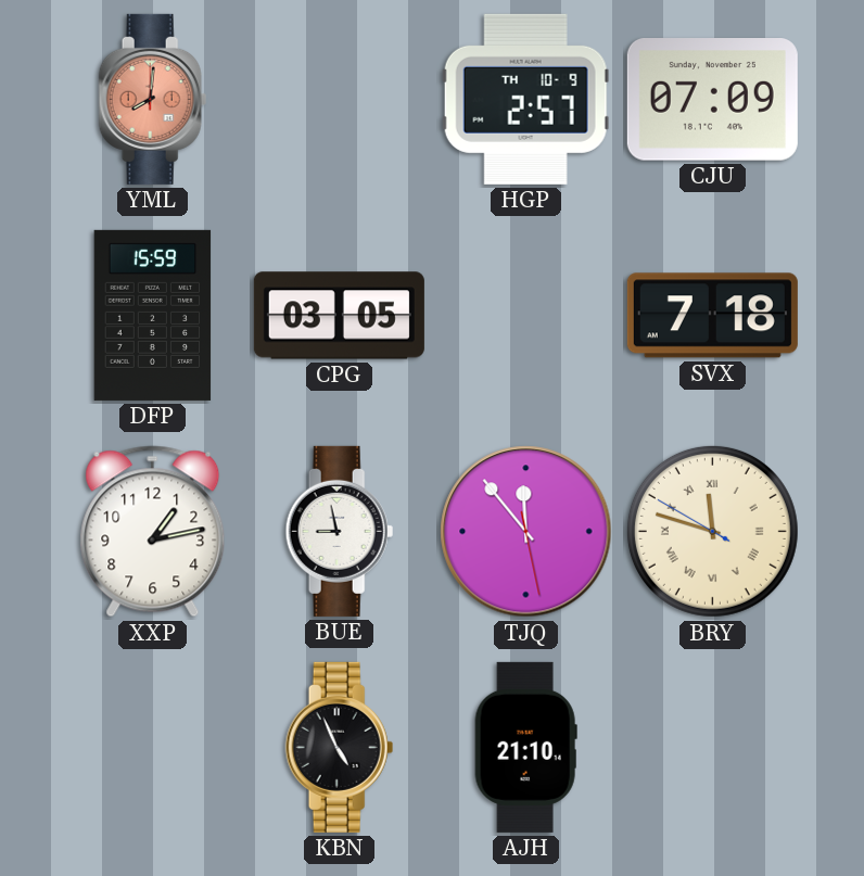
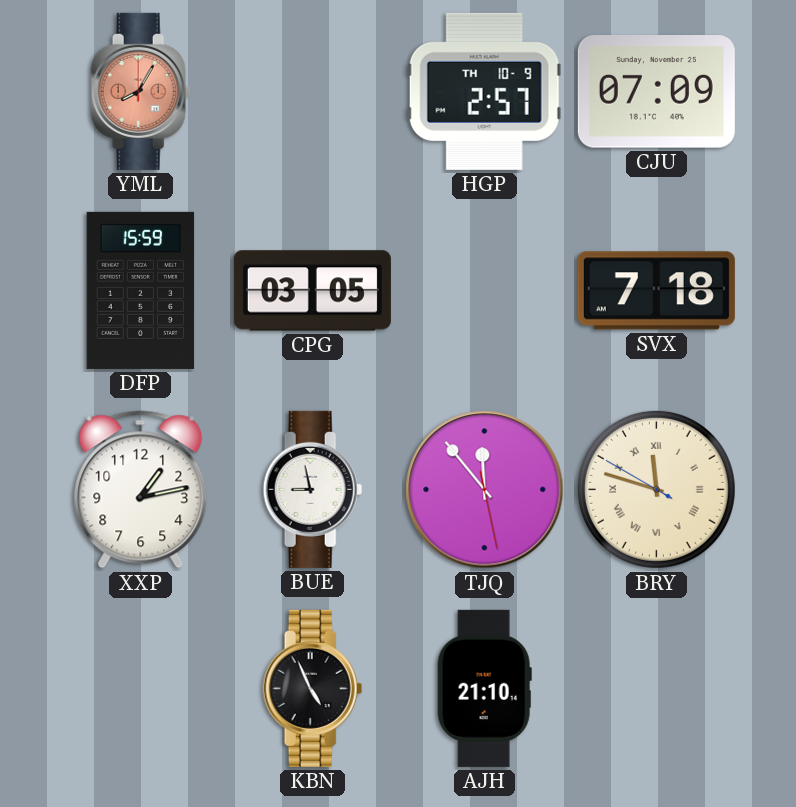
YML: 8:01 -> 8:05
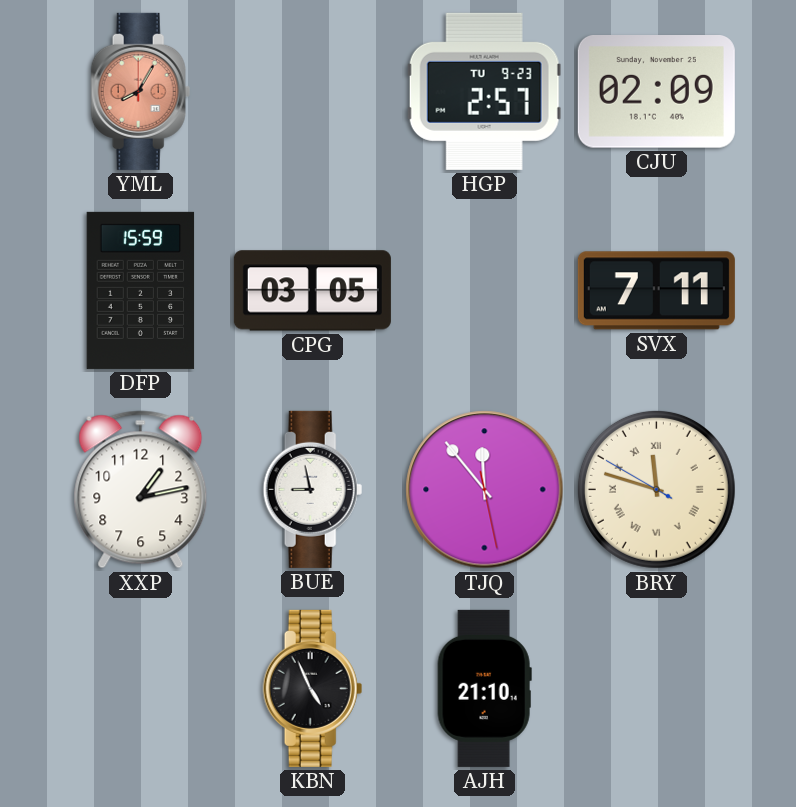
HGP date: TH 10-9 -> TU 9-23
CJU: 07:09 -> 02:09
SVX: 7:18 -> 7:11
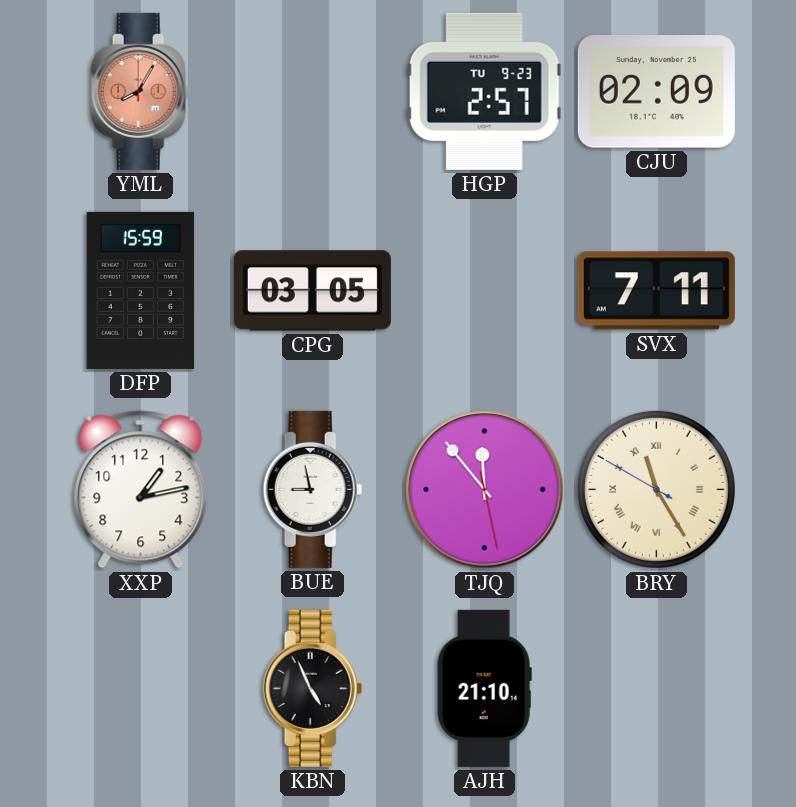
BRY: 11:47 -> 11:24
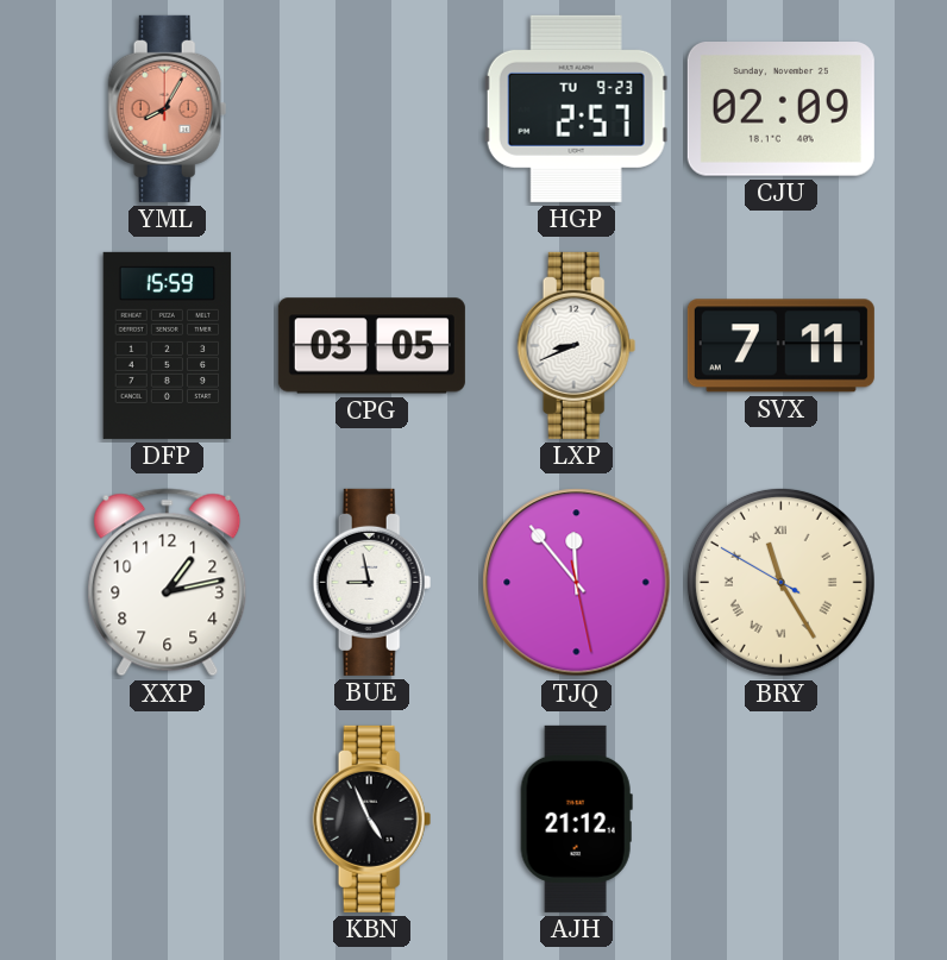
LXP: none -> 8:41
AJH: 21:10 -> 21:12
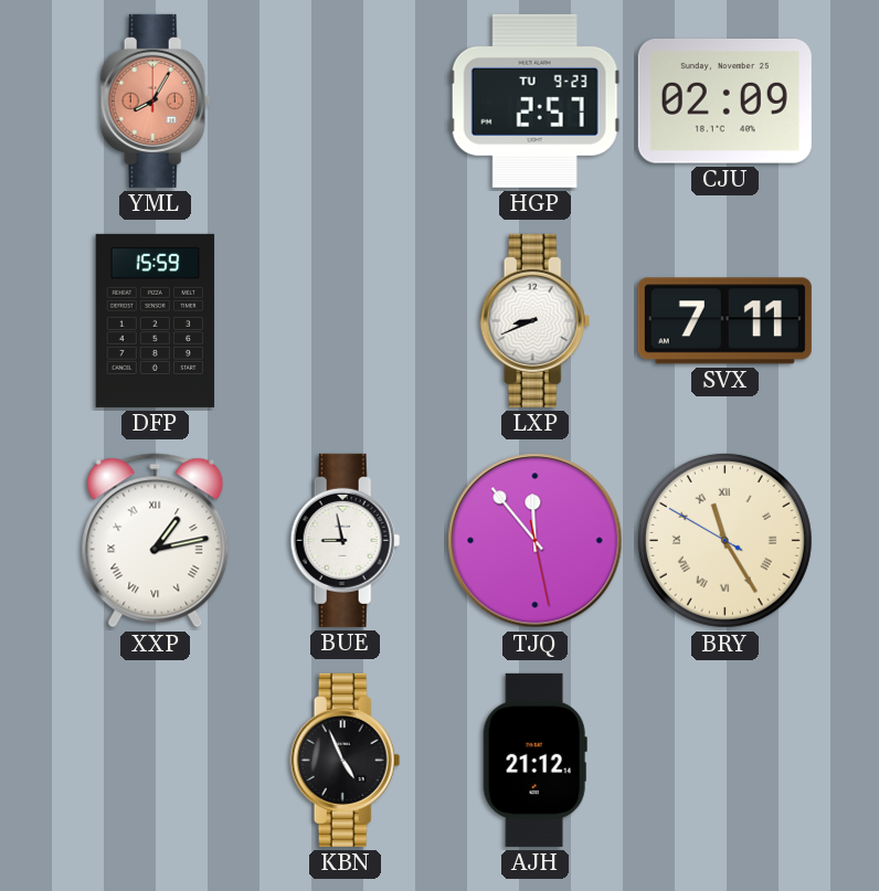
CPG: 03:05 -> none
XXP numerals: Arabic -> Roman
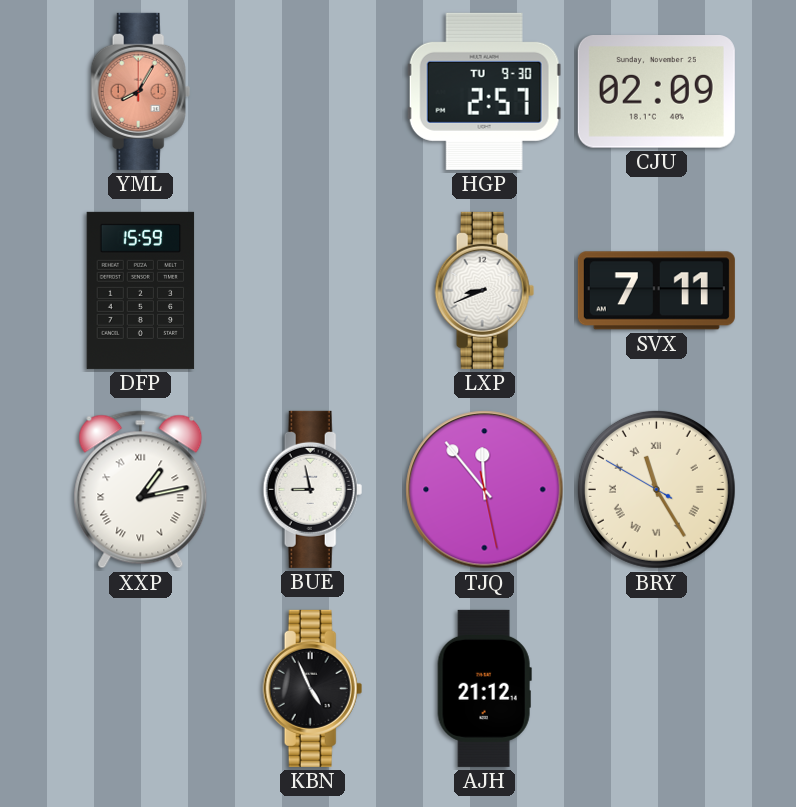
HGP date: TU 9-23 -> TU 9-30
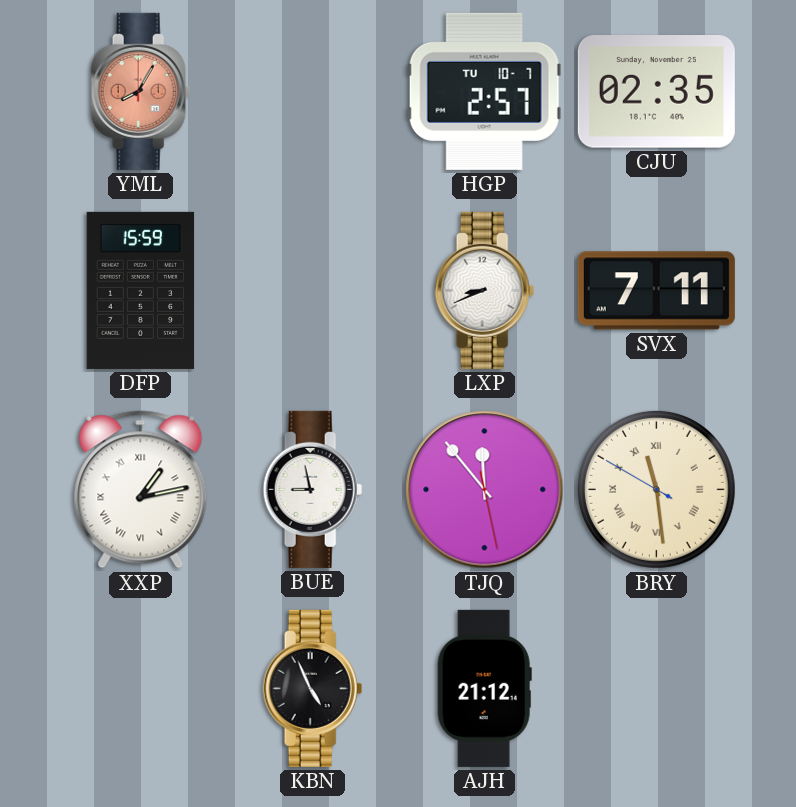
HGP date: TU 9-30 -> TU 10-7
CJU: 02:09 -> 02:35
BRY: 11:24 -> 11:28
